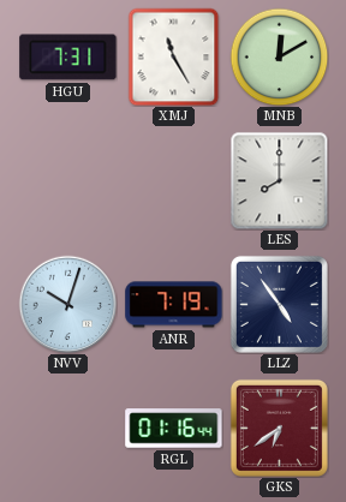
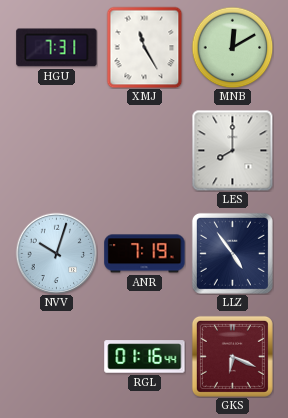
GKS: 6:39 -> 6:19
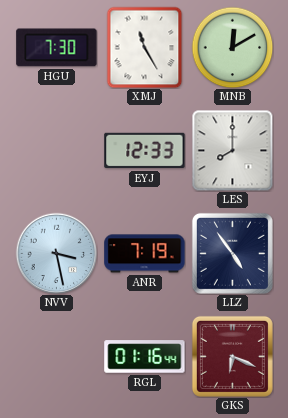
HGU: 7:31 -> 7:30
EYJ: none -> 12:33
NVV: 10:03 -> 3:28
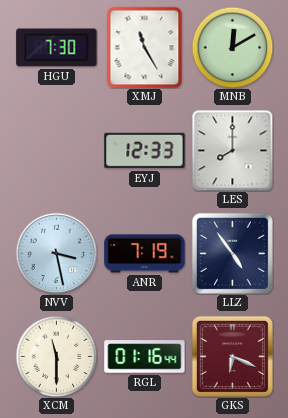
XCM: none -> 11:30
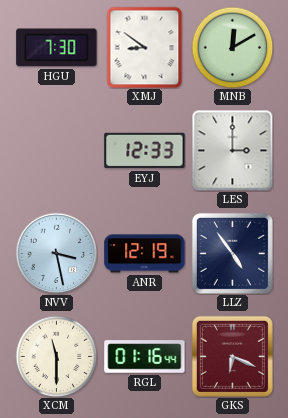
XMJ: 11:25 -> 8:51
LES: 8:00 -> 3:00
ANR: 7:19 -> 12:19
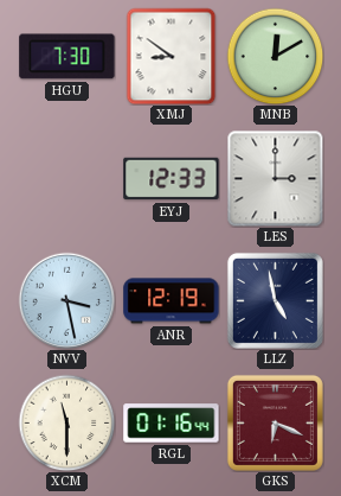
LLZ: 4:54 -> 4:58
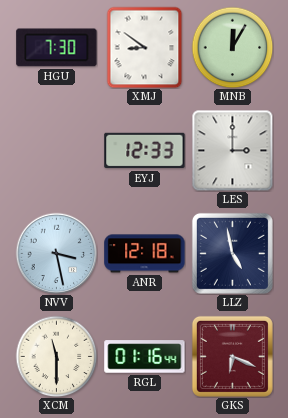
MNB: 12:10 -> 12:05
ANR: 12:19 -> 12:18
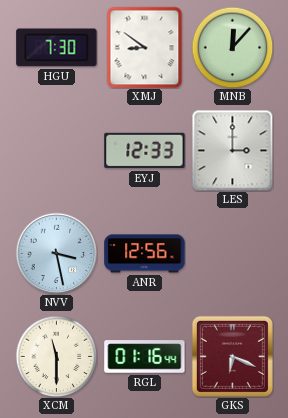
MNB: 12:05 -> 12:07
ANR: 12:18 -> 12:56
LLZ: 4:58 -> none
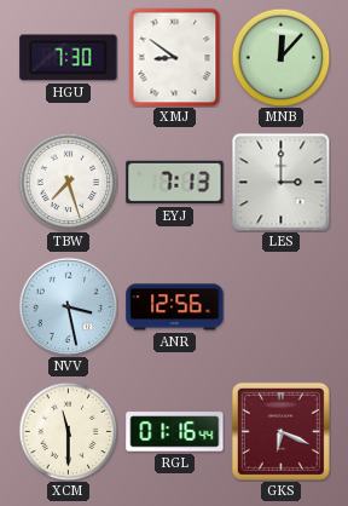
TBW: none -> 7:27
EYJ: 12:33 -> 7:13
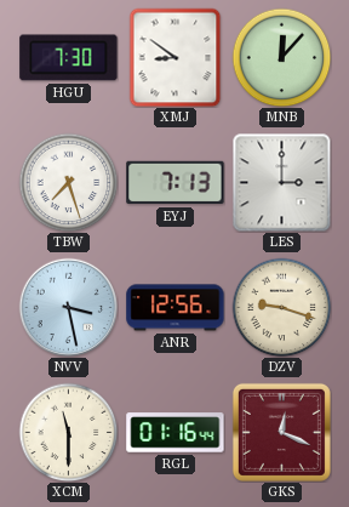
DZV: none -> 9:18
GKS: 6:19 -> 12:19
